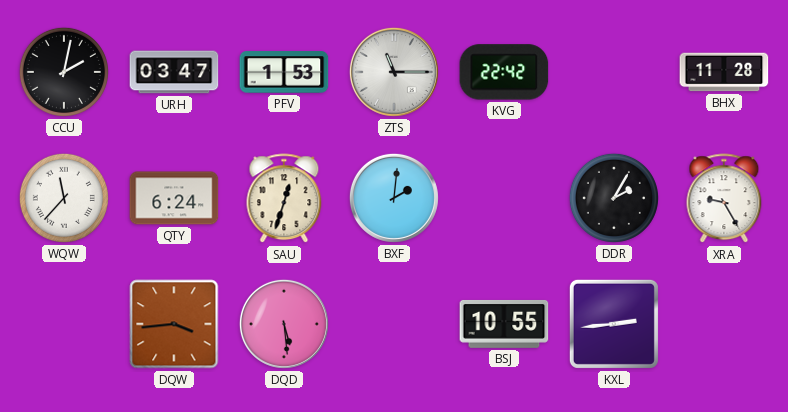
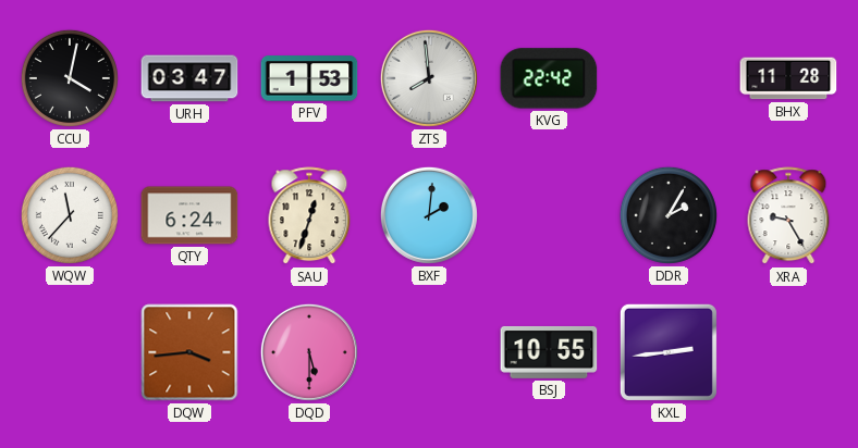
CCU: 2:02 -> 4:02
ZTS: 11:15 -> 7:59
DQD: 5:29 -> 5:30
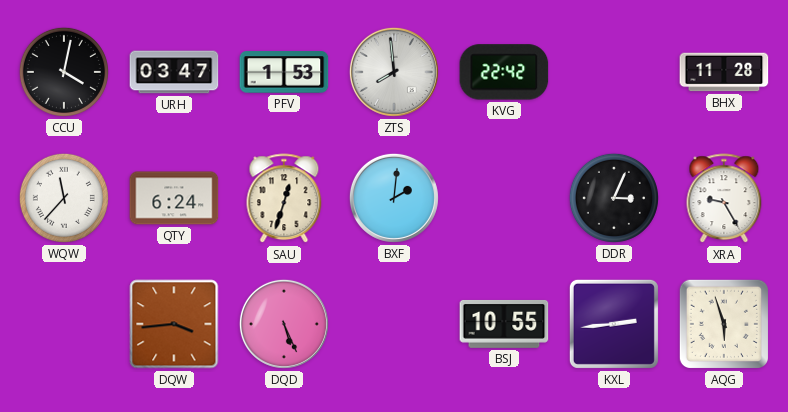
DDR: 2:05 -> 3:04
DQD: 5:30 -> 5:26
AQG: none -> 5:57
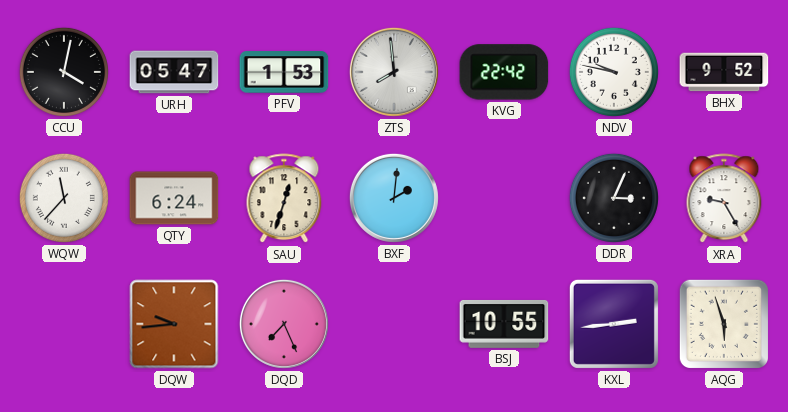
URH: 03:47 -> 05:47
NDV: none -> 9:47
BHX: 11:28 -> 9:52
DQW: 3:44 -> 9:44
DQD: 5:26 -> 7:26
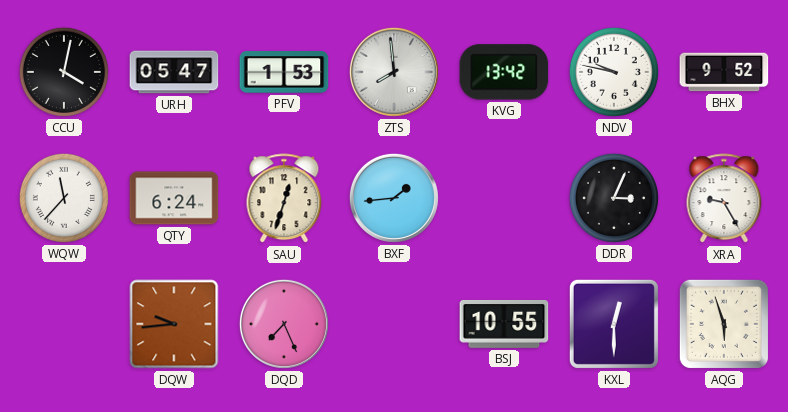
KVG: 22:42 -> 13:42
BXF: 2:01 -> 1:44
KXL: 2:44 -> 12:30
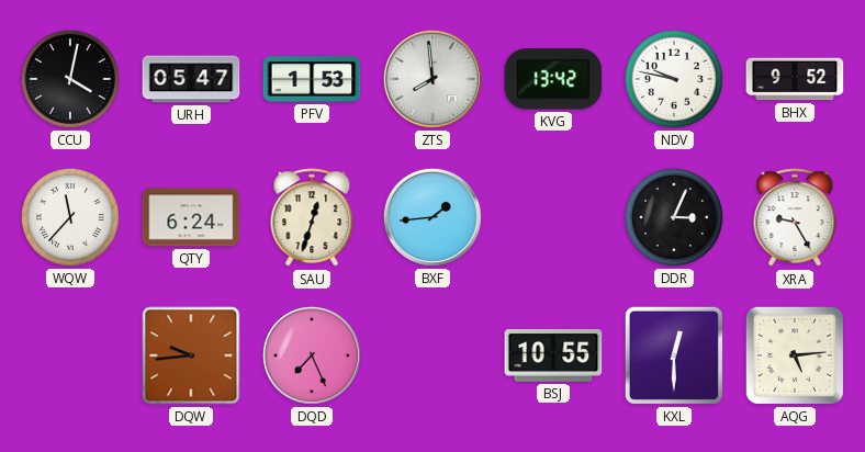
AQG: 5:57 -> 5:14
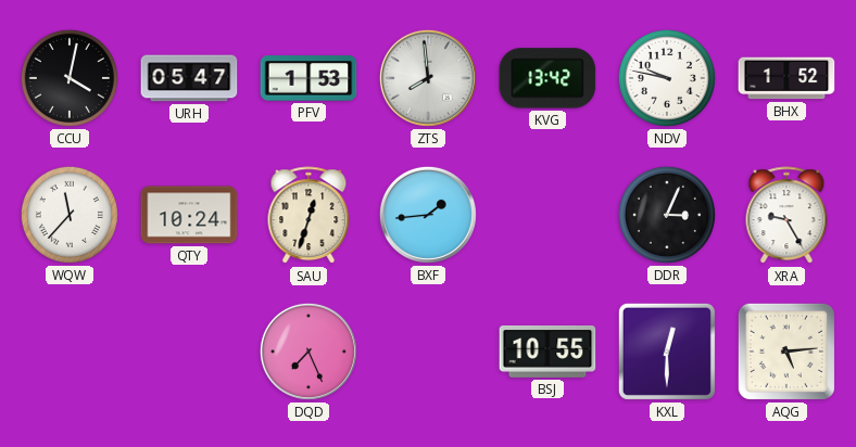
BHX: 9:52 -> 1:52
QTY: 6:24 -> 10:24
DQW: 9:44 -> none
